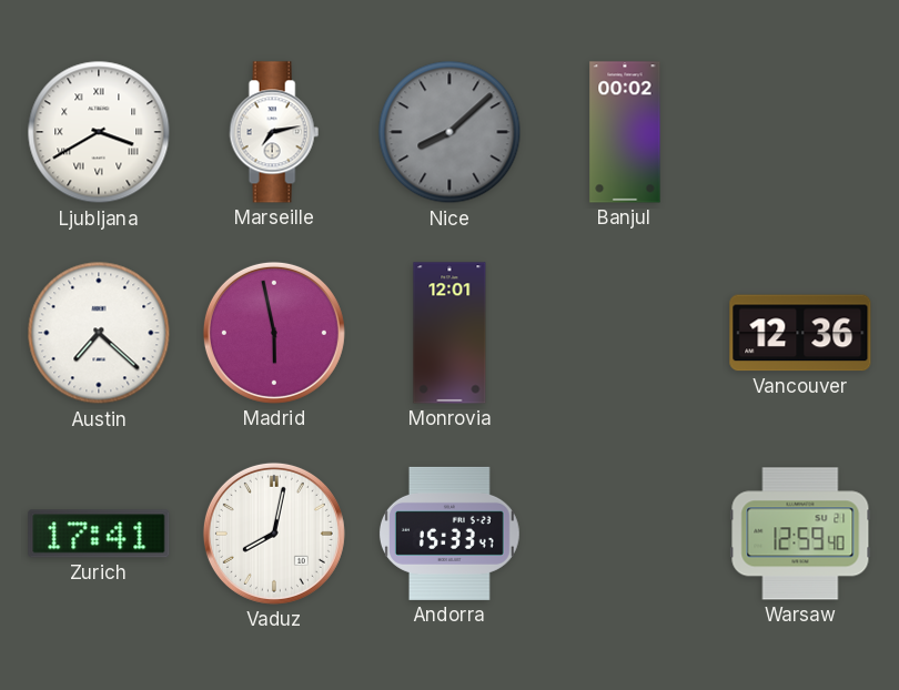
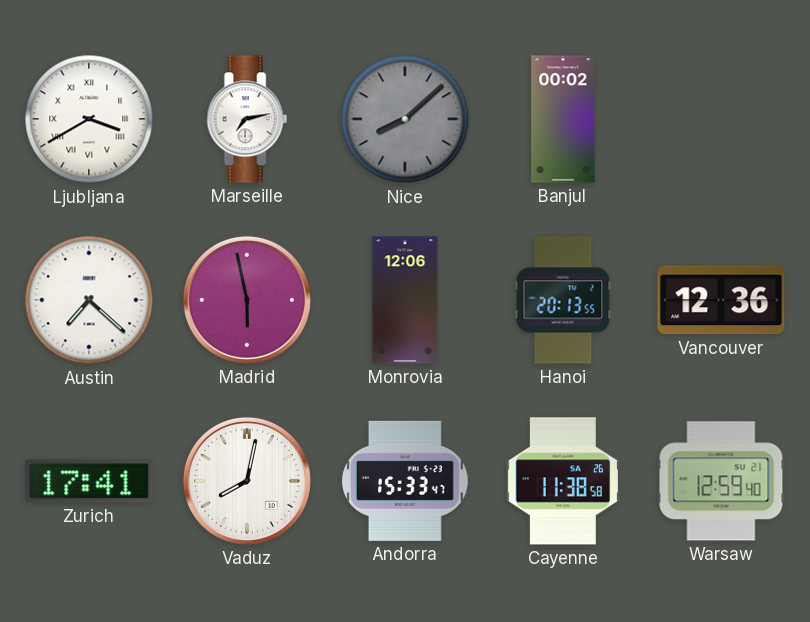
Monrovia: 12:01 -> 12:06
Hanoi: none -> 20:13
Cayenne: none -> 11:38
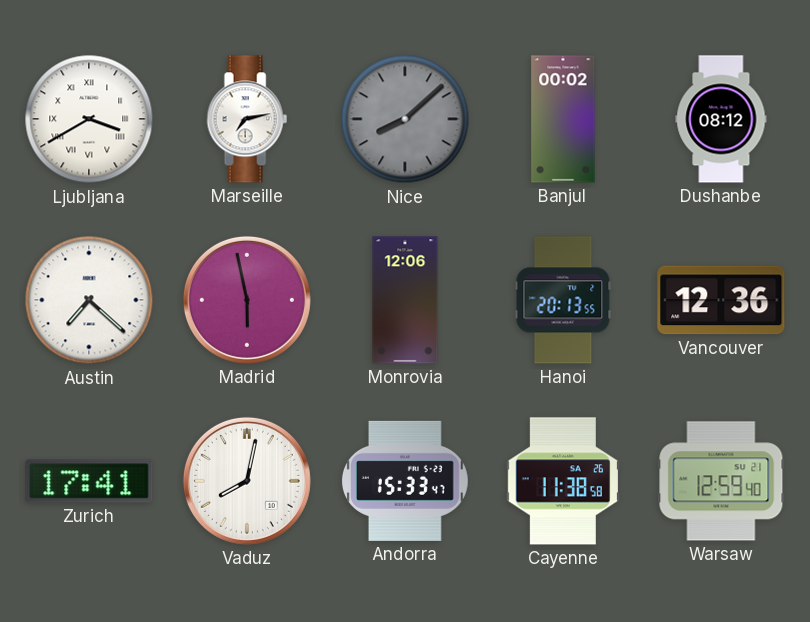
Dushanbe: none -> 08:12
